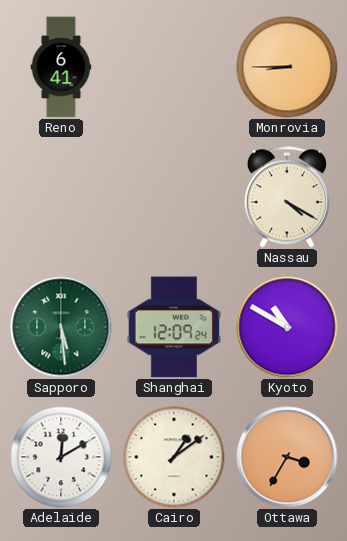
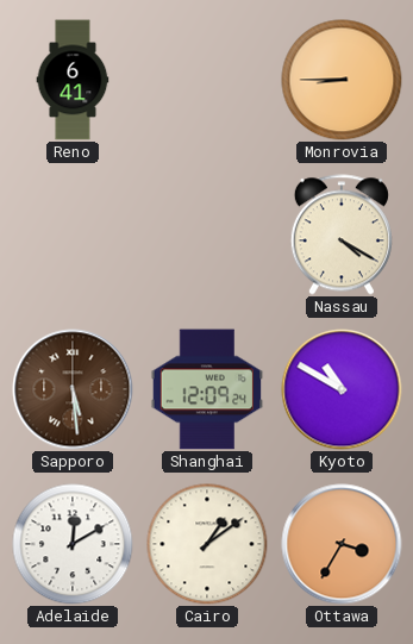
Sapporo dial: green -> brown
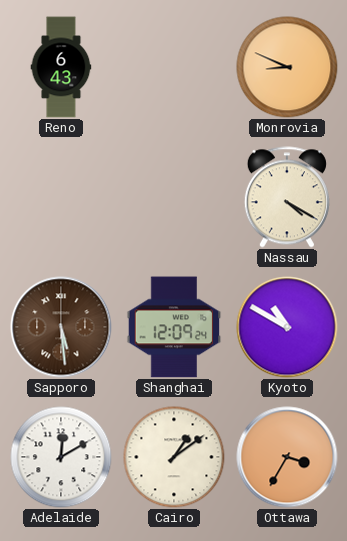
Reno: 6:41 -> 6:43
Monrovia: 8:45 -> 8:49
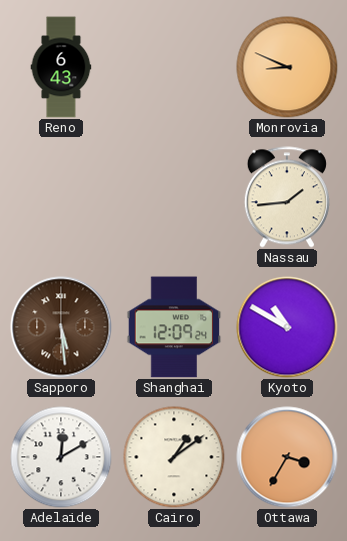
Nassau: 4:20 -> 1:44
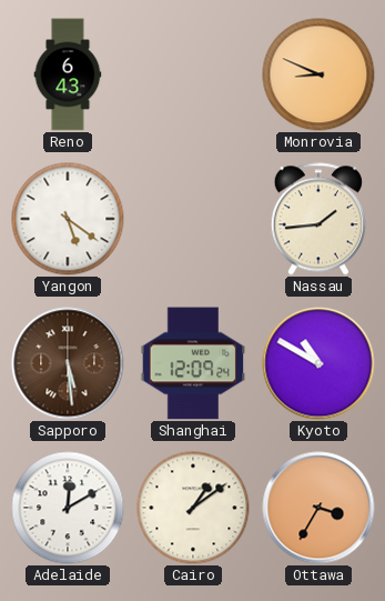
Yangon: none -> 5:21
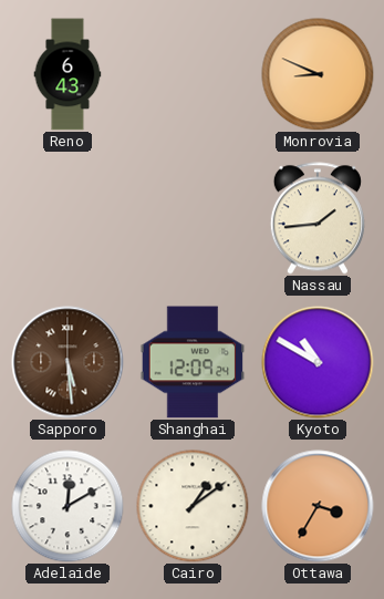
Yangon: 5:21 -> none
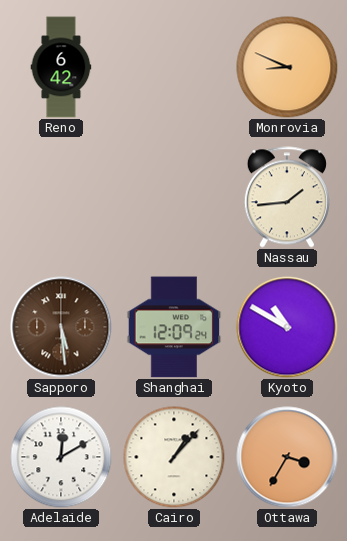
Reno: 6:43 -> 6:42
Cairo: 1:09 -> 1:07
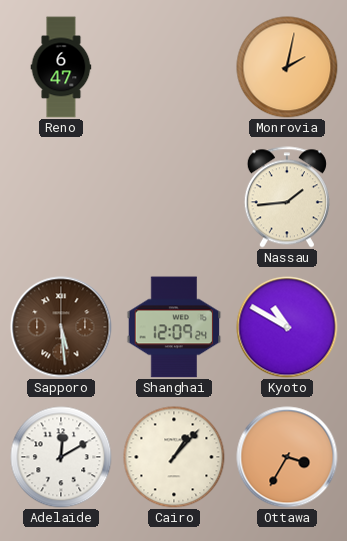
Reno: 6:42 -> 6:47
Monrovia: 8:49 -> 2:02
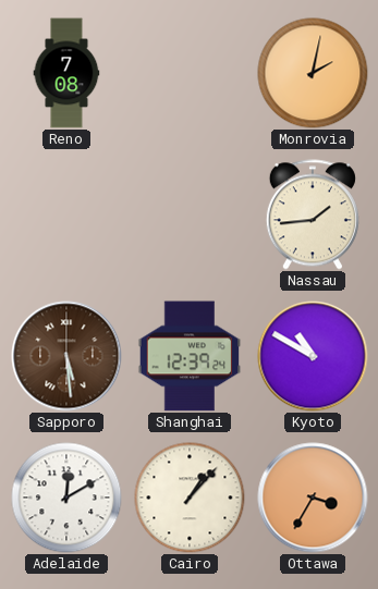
Reno: 6:47 -> 7:08
Shanghai: 12:09 -> 12:39
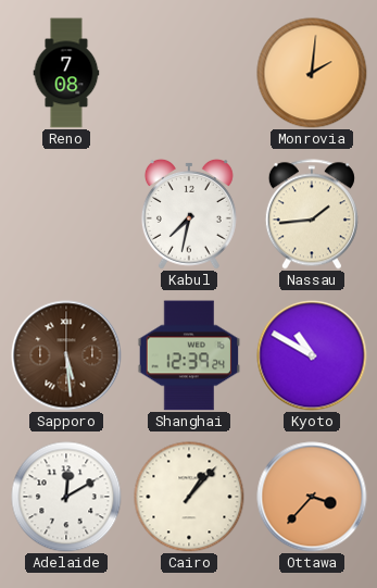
Monrovia: 2:02 -> 2:01
Kabul: none -> 7:32
Ottawa: 3:35 -> 3:37
